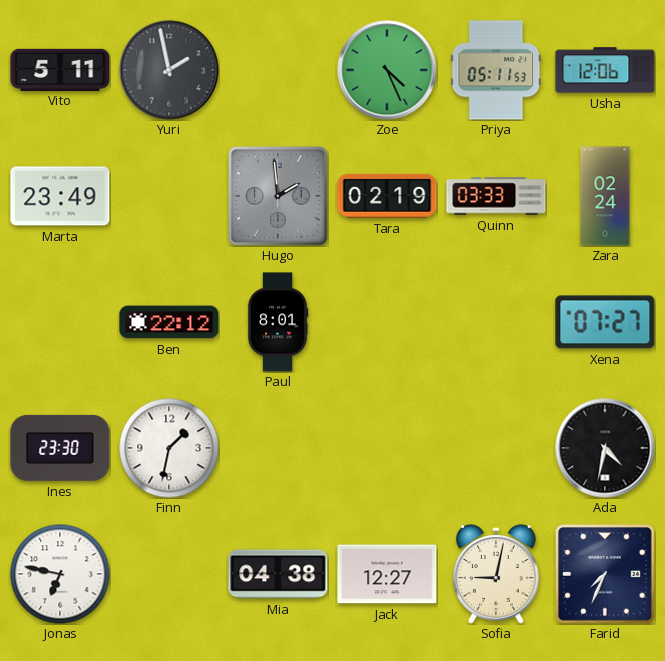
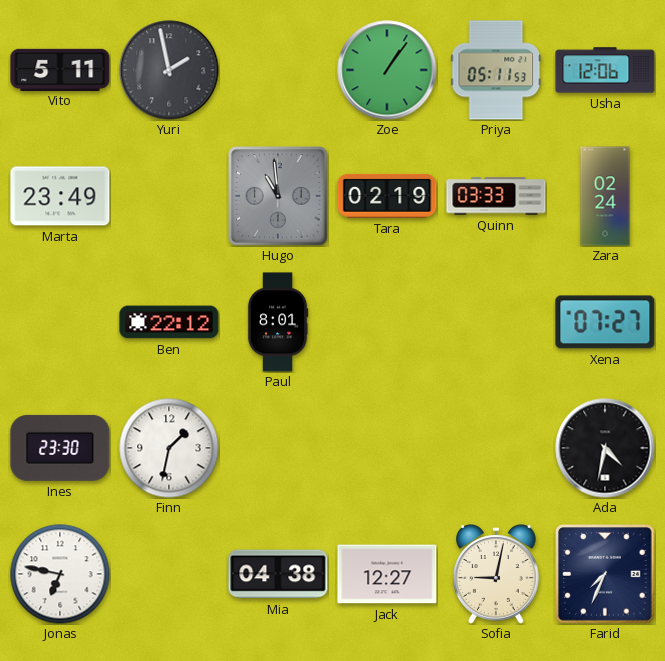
Zoe: 4:26 -> 1:06
Hugo: 1:59 -> 10:59
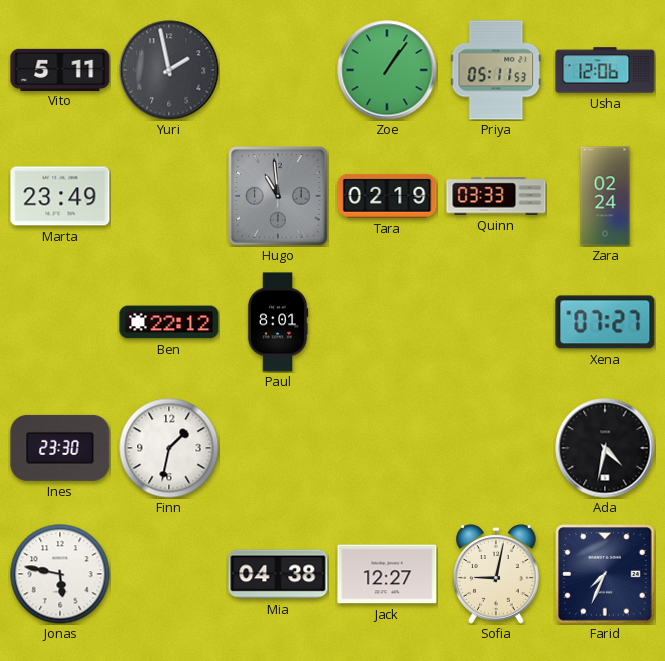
Jonas: 6:47 -> 5:47
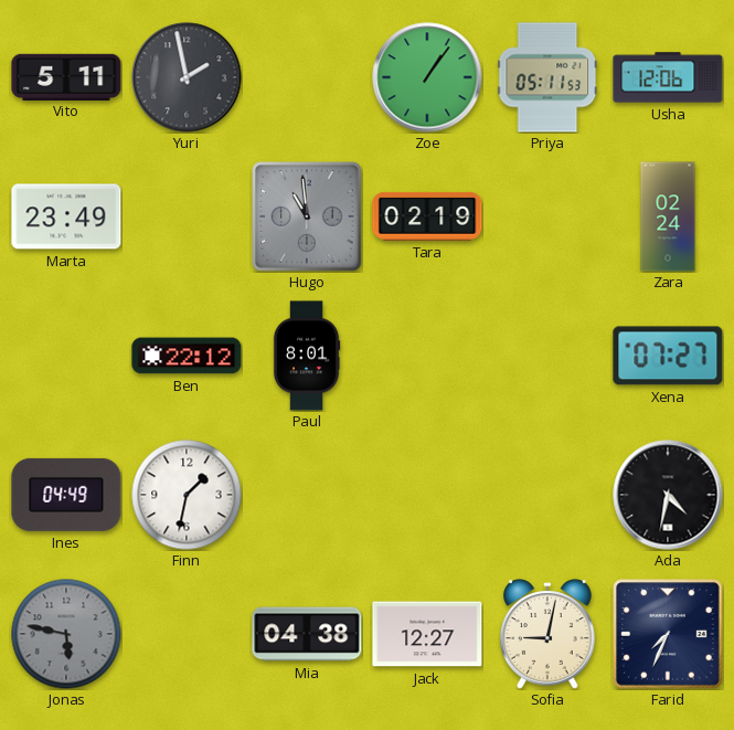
Quinn: 03:33 -> none
Ines: 23:30 -> 04:49
Jonas dial: white -> grey
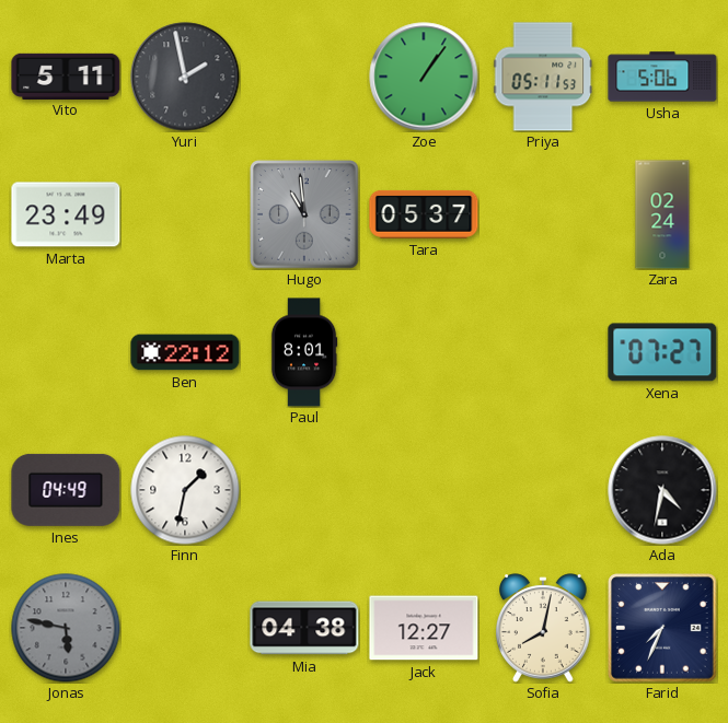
Usha: 12:06 -> 5:06
Tara: 02:19 -> 05:37
Sofia: 9:02 -> 8:02
